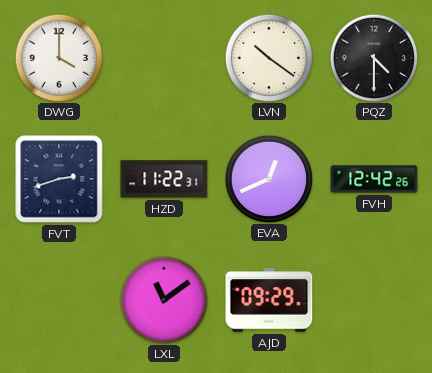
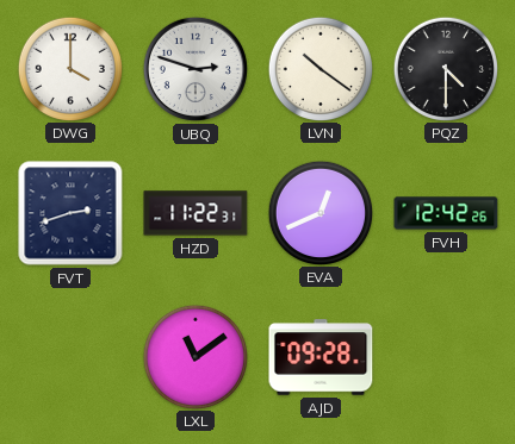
UBQ: none -> 2:48
AJD: 09:29 -> 09:28
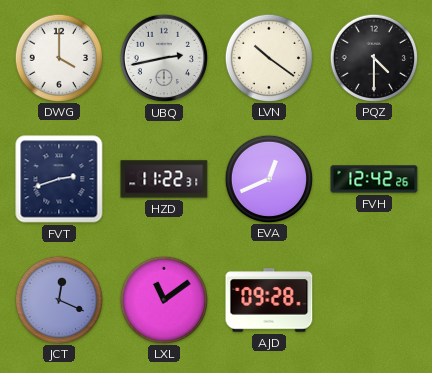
UBQ: 2:48 -> 2:43
JCT: none -> 12:19
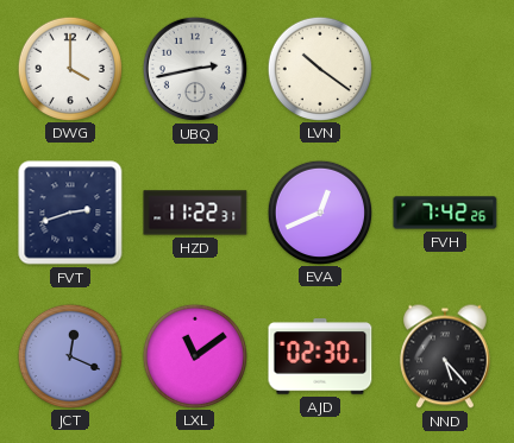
PQZ: 4:30 -> none
FVH: 12:42 -> 7:42
AJD: 09:28 -> 02:30
NND: none -> 5:23
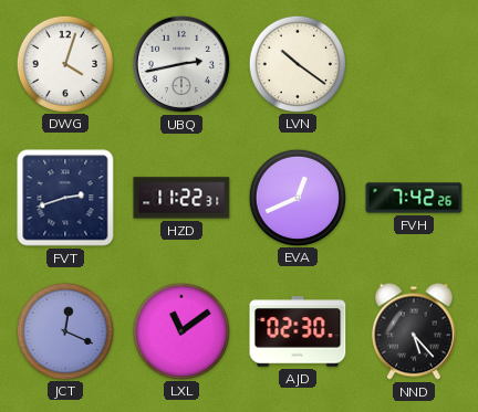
DWG: 4:00 -> 4:03
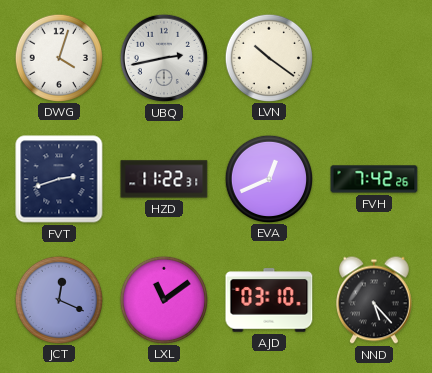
AJD: 02:30 -> 03:10
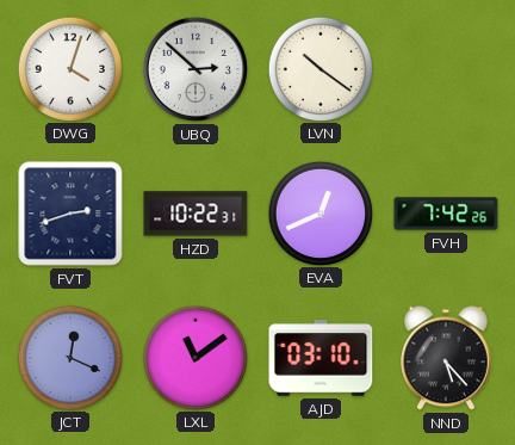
UBQ: 2:43 -> 2:52
HZD: 11:22 -> 10:22
